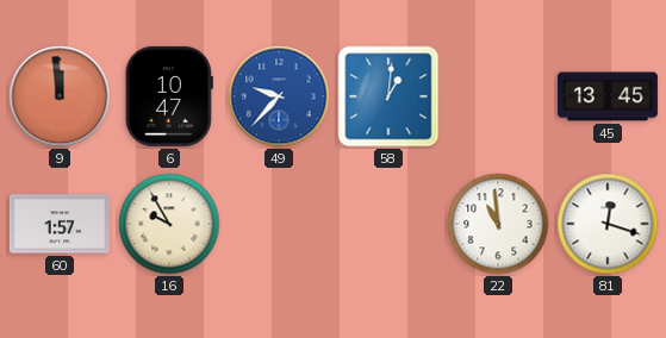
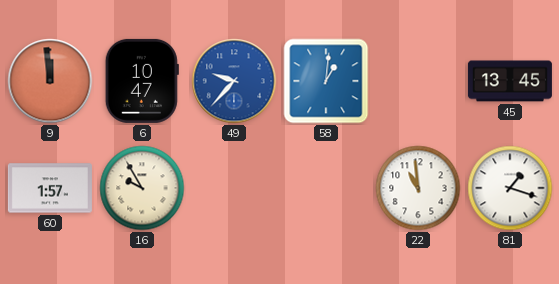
81: 12:18 -> 1:18
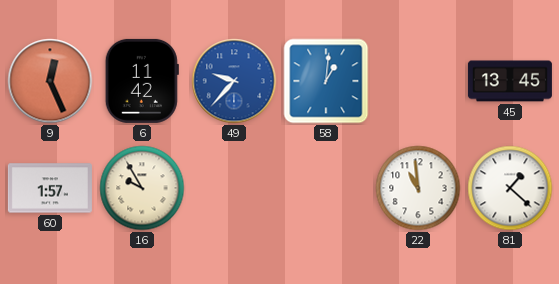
9: 11:59 -> 12:26
6: 10:47 -> 11:42
81: 1:18 -> 1:22
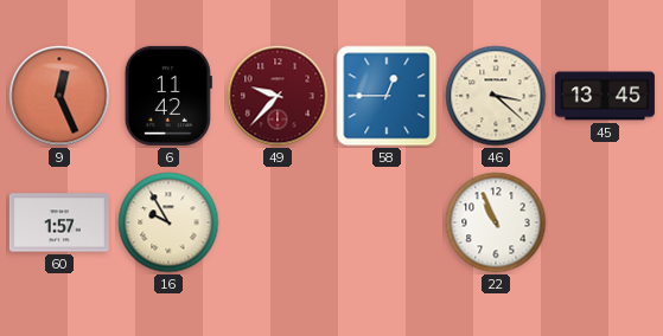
49 dial: blue -> burgundy
58: 1:01 -> 12:45
46: none -> 3:22
22: 10:59 -> 10:56
81: 1:22 -> none
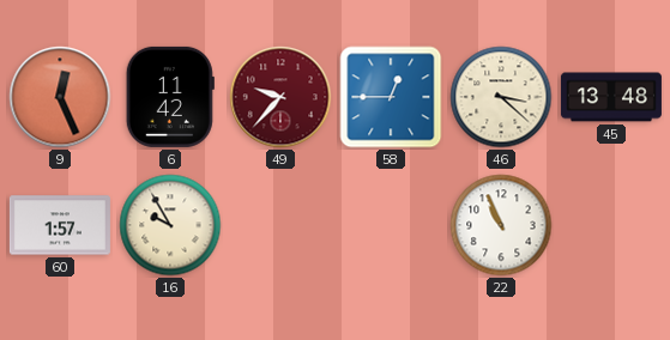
45: 13:45 -> 13:48
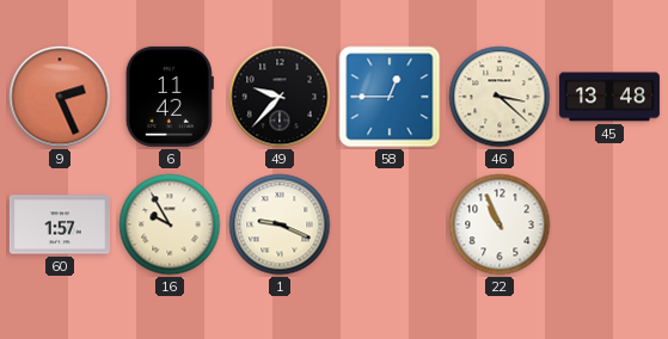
9: 12:26 -> 2:26
49 dial: burgundy -> black
1: none -> 9:19
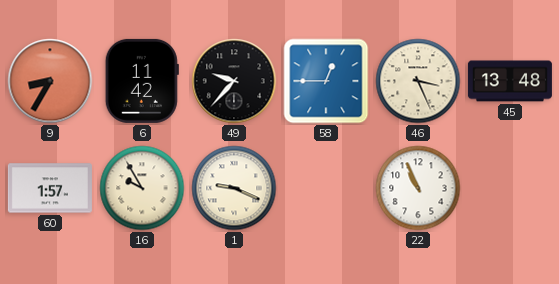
9: 2:26 -> 8:35
46: 3:22 -> 3:26
